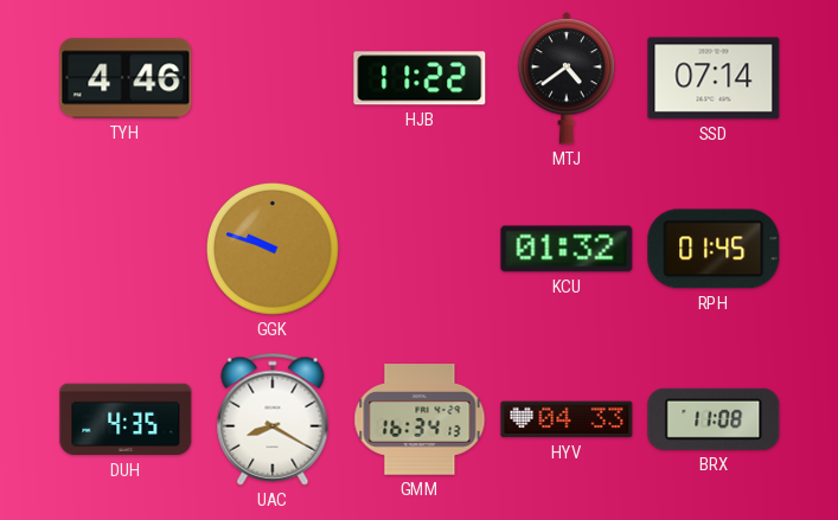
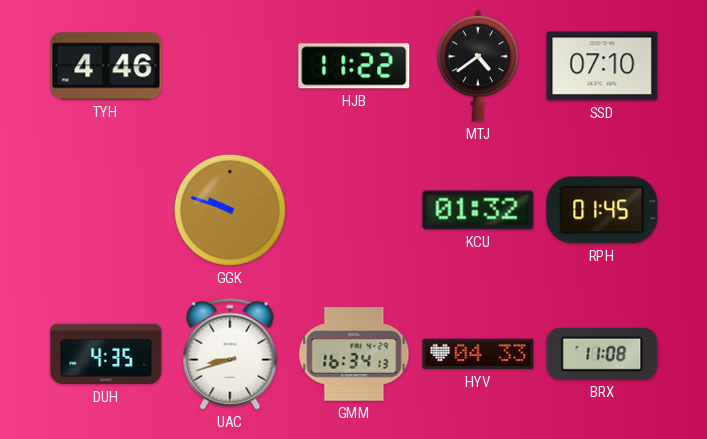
SSD: 07:14 -> 07:10
UAC: 8:20 -> 8:42
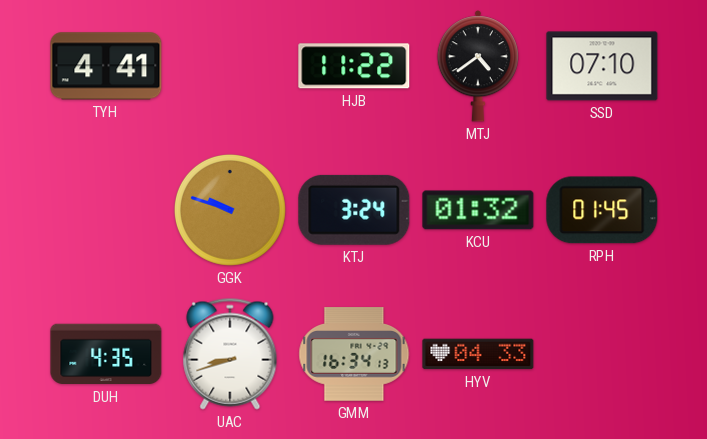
TYH: 4:46 -> 4:41
KTJ: none -> 3:24
BRX: 11:08 -> none
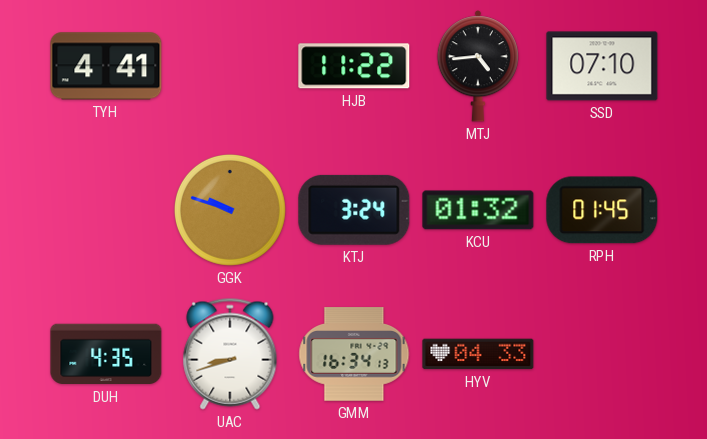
MTJ: 4:39 -> 4:44
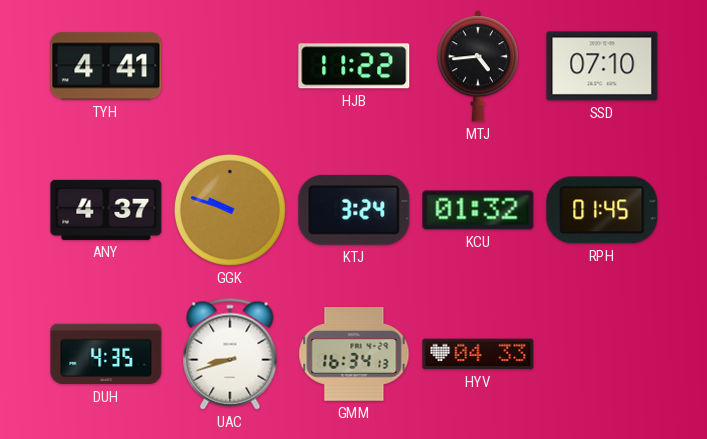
ANY: none -> 4:37
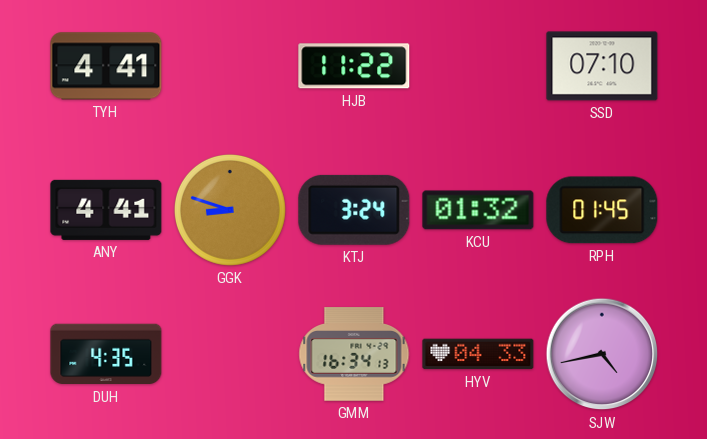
MTJ: 4:44 -> none
ANY: 4:37 -> 4:41
GGK: 9:48 -> 8:48
UAC: 8:42 -> none
SJW: none -> 4:43
